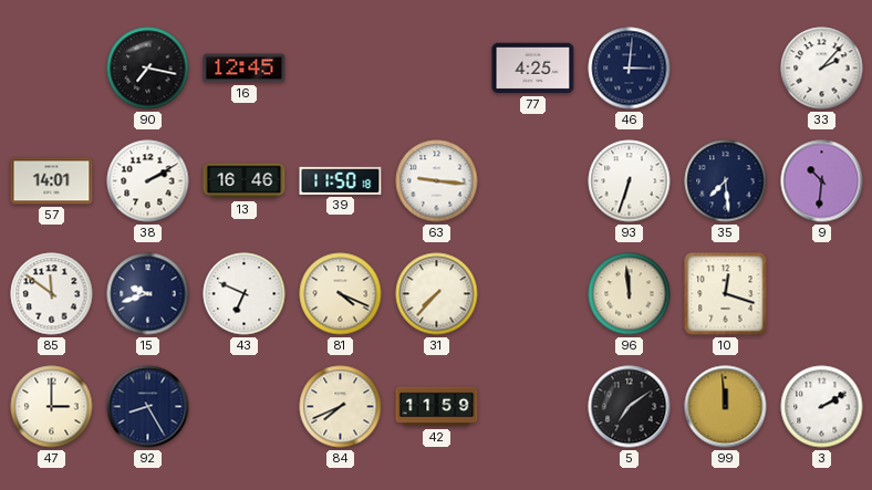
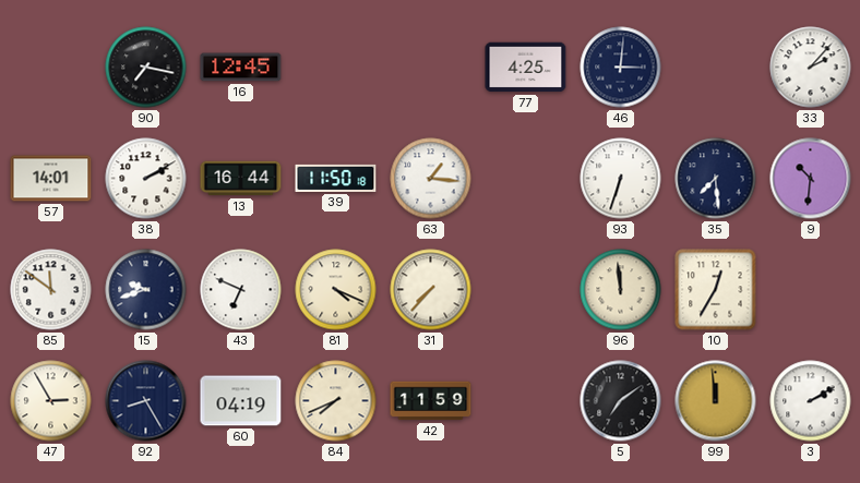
13: 16:46 -> 16:44
63: 9:16 -> 1:16
10: 12:18 -> 12:35
47: 3:00 -> 2:55
60: none -> 04:19
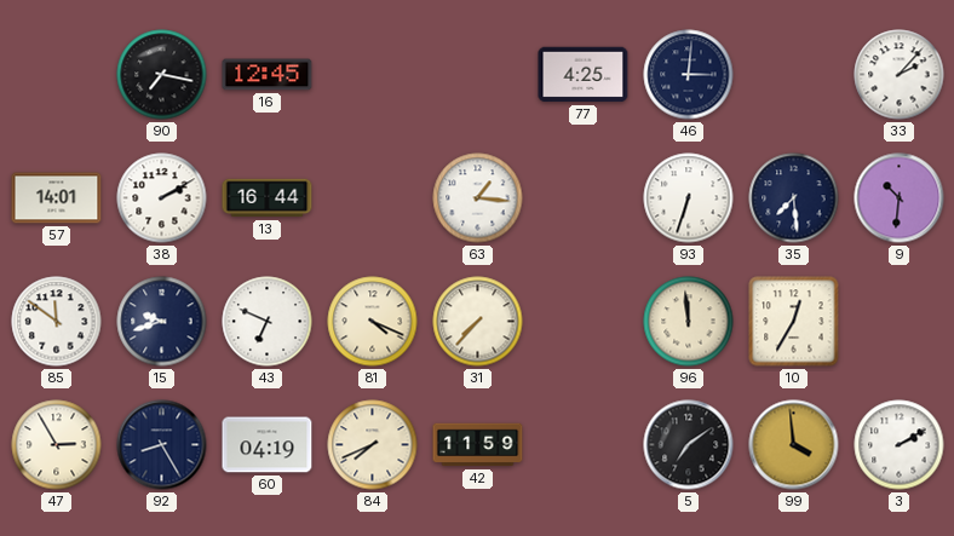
39: 11:50 -> none
99: 11:59 -> 3:59
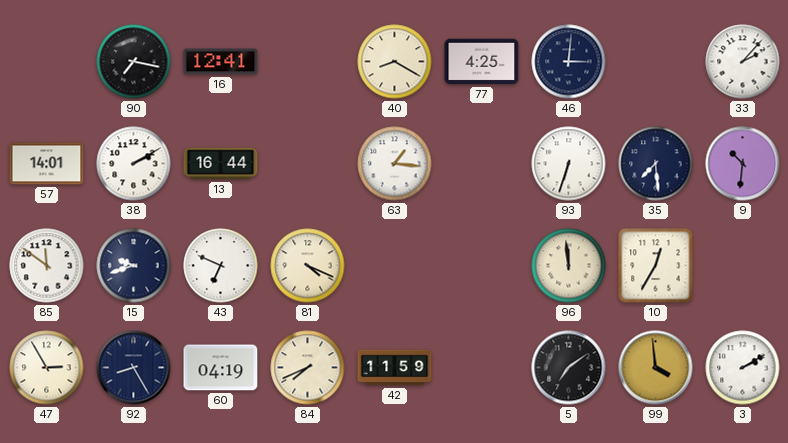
16: 12:45 -> 12:41
40: none -> 8:20
31: 7:37 -> none
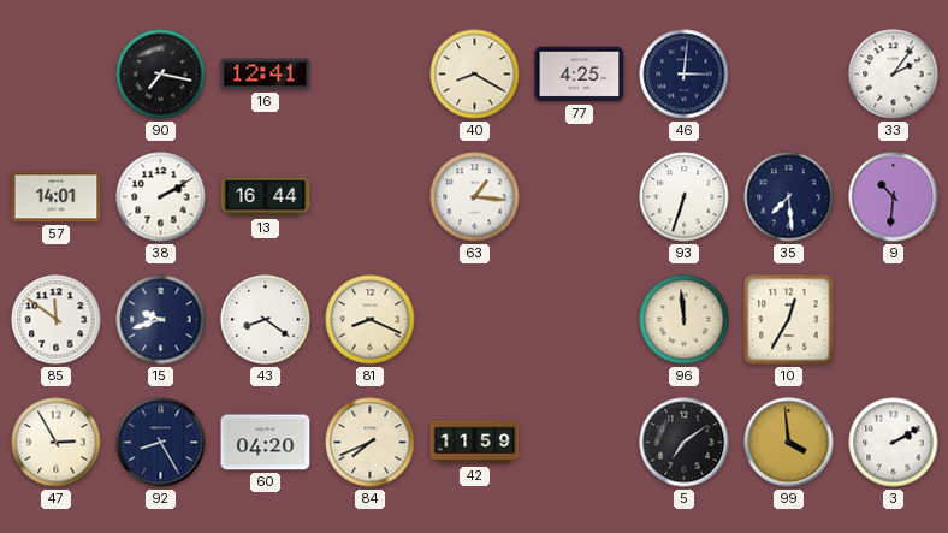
33: 2:07 -> 2:06
43: 6:49 -> 8:21
81: 4:19 -> 8:19
60: 04:19 -> 04:20
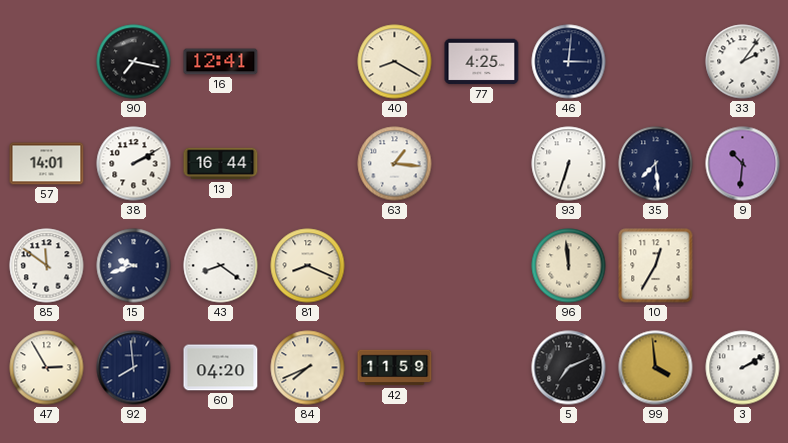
92: 8:25 -> 7:59
5: 7:09 -> 7:11
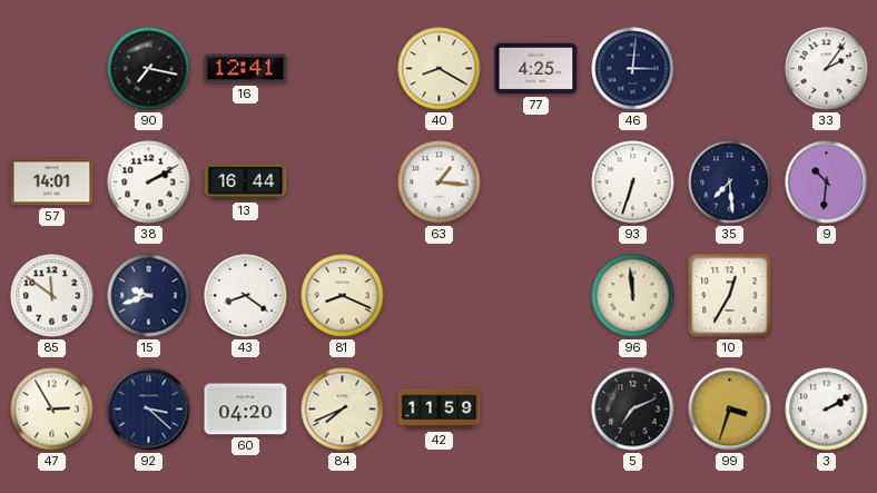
92: 7:59 -> 3:22
99: 3:59 -> 3:33
